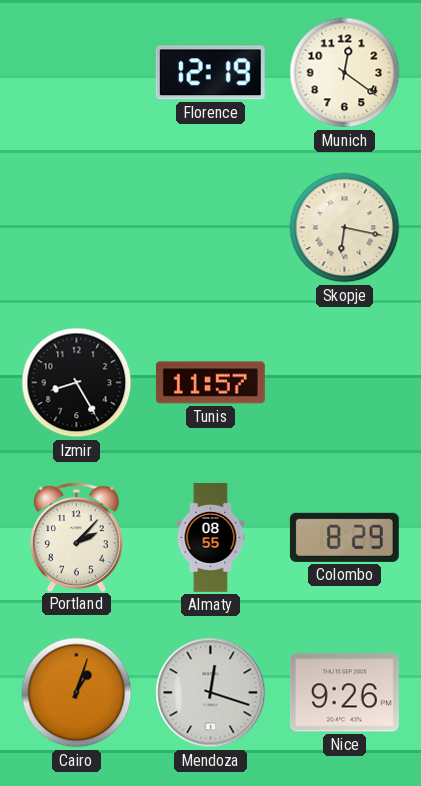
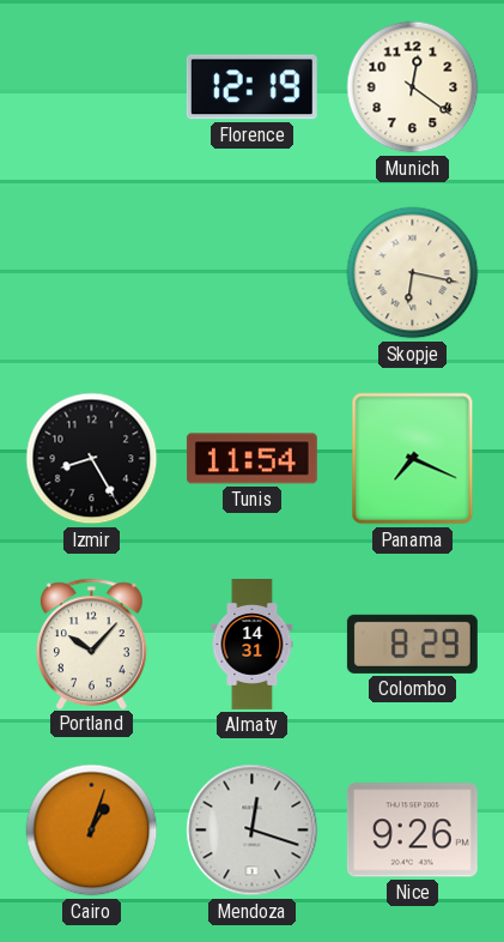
Tunis: 11:57 -> 11:54
Panama: none -> 7:19
Portland: 2:07 -> 10:07
Almaty: 08:55 -> 14:31
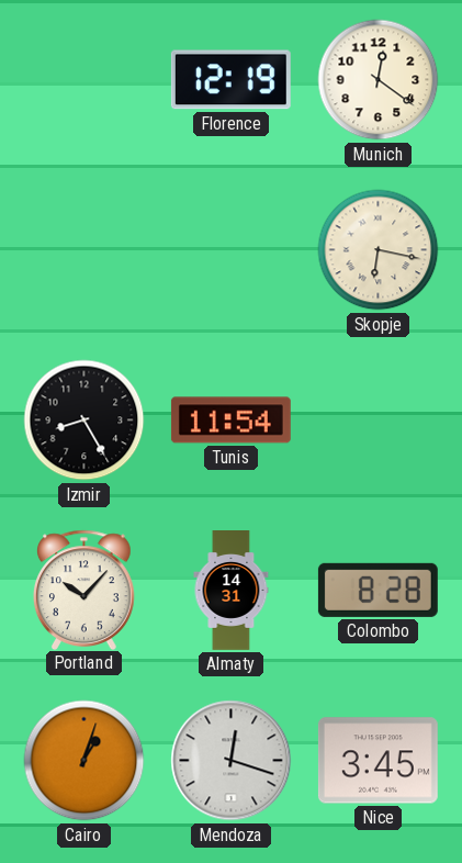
Panama: 7:19 -> none
Colombo: 8:29 -> 8:28
Nice: 9:26 -> 3:45
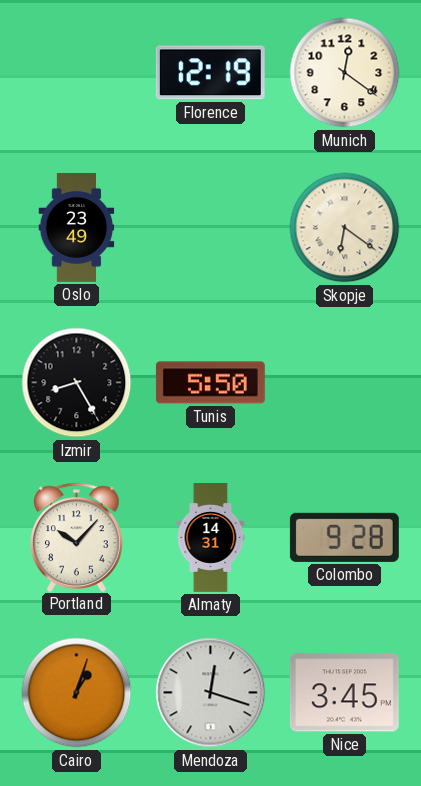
Oslo: none -> 23:49
Skopje: 6:17 -> 6:21
Tunis: 11:54 -> 5:50
Colombo: 8:28 -> 9:28
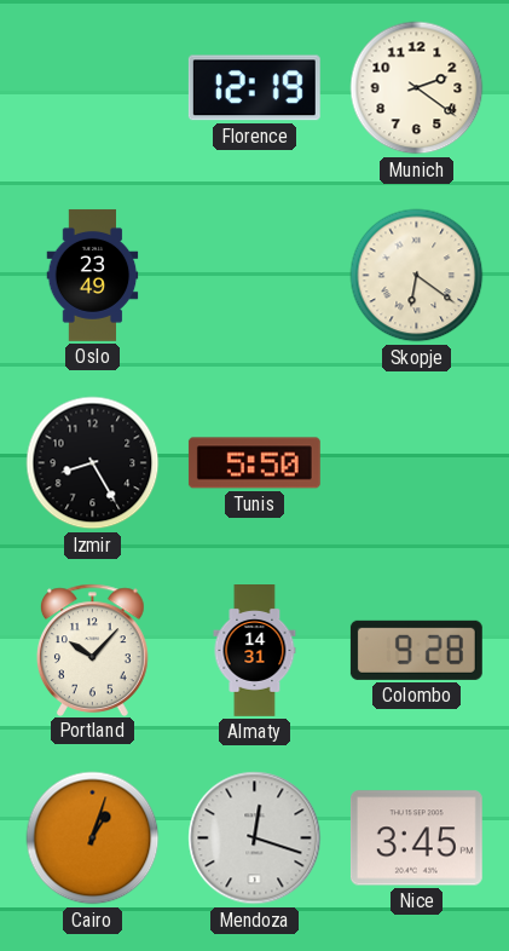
Munich: 12:21 -> 2:21
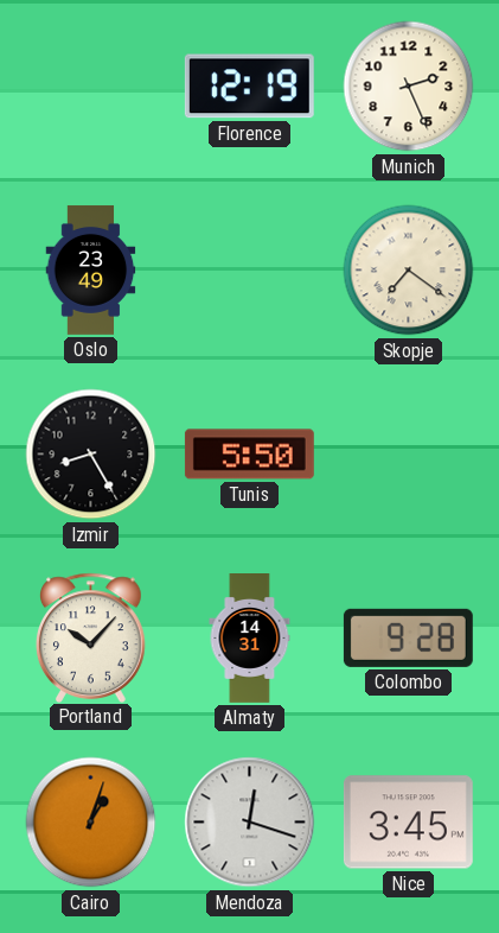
Munich: 2:21 -> 2:26
Skopje: 6:21 -> 7:21
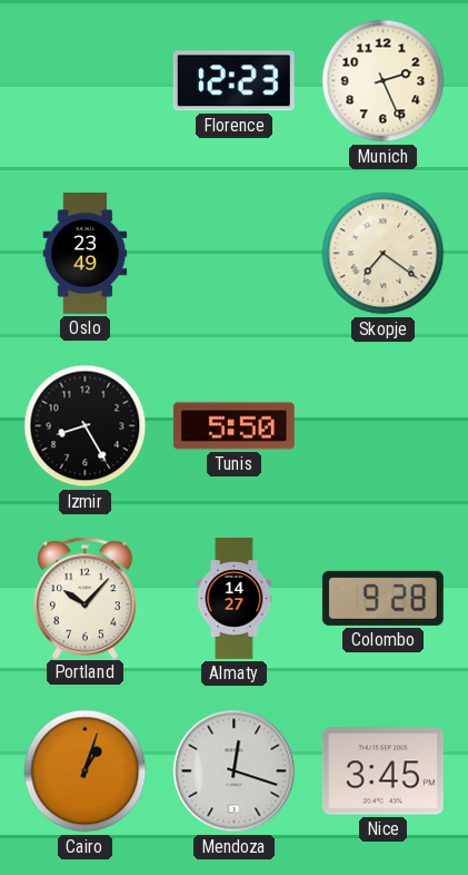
Florence: 12:19 -> 12:23
Almaty: 14:31 -> 14:27
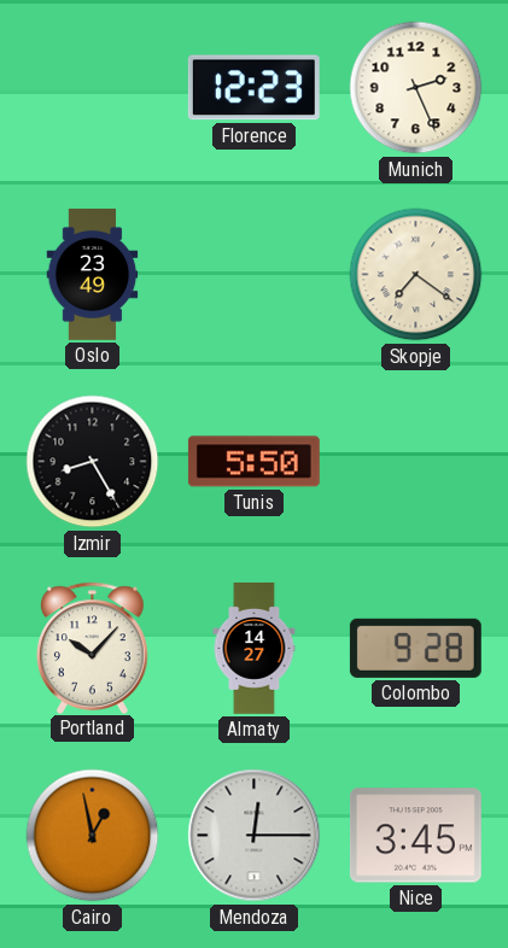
Cairo: 1:03 -> 12:58
Mendoza: 12:18 -> 12:15
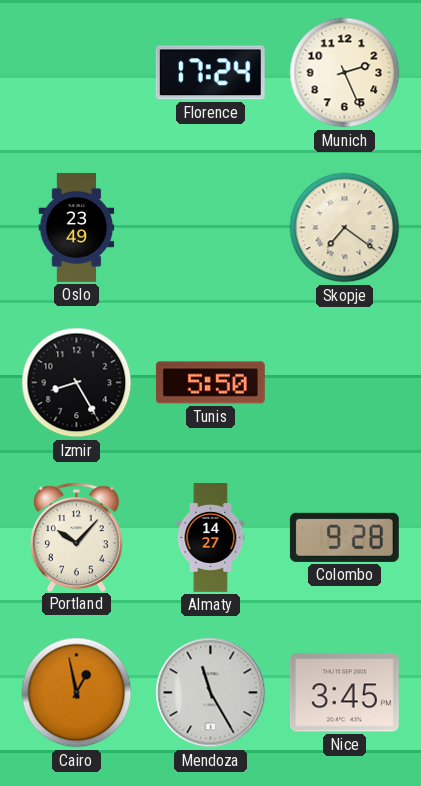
Florence: 12:23 -> 17:24
Mendoza: 12:15 -> 11:25
